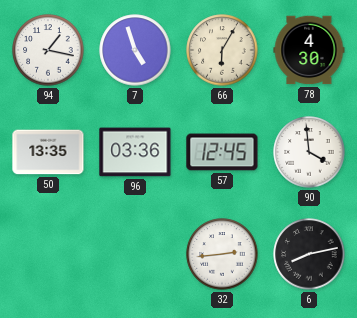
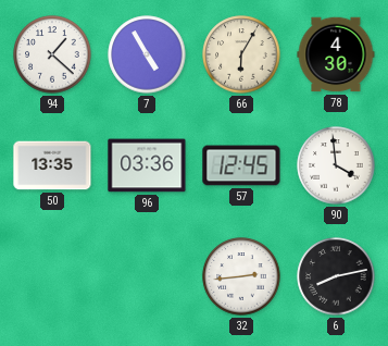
94: 1:17 -> 1:22
7: 4:57 -> 4:55
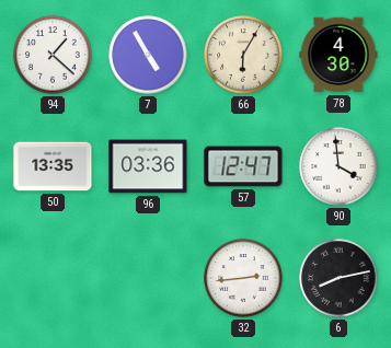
57: 12:45 -> 12:47
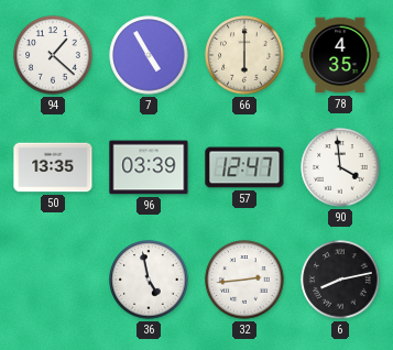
66: 6:05 -> 6:00
78: 4:30 -> 4:35
96: 03:36 -> 03:39
36: none -> 4:58
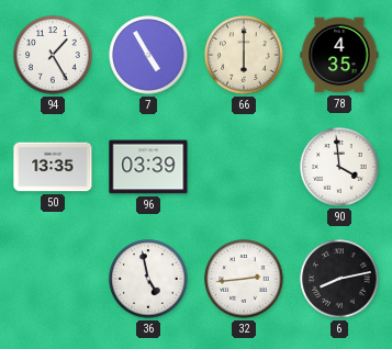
94: 1:22 -> 1:25
57: 12:47 -> none
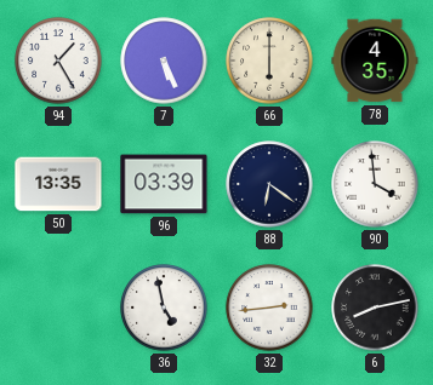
7: 4:55 -> 5:26
88: none -> 6:21
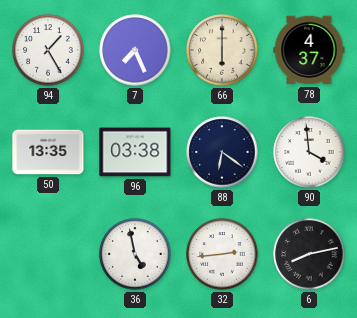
7: 5:26 -> 7:26
78: 4:35 -> 4:37
96: 03:39 -> 03:38
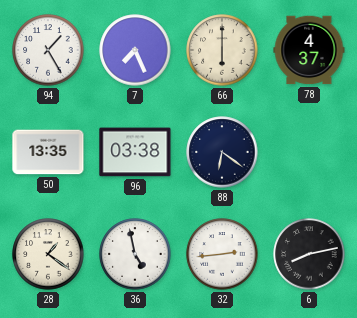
90: 3:59 -> none
28: none -> 1:21
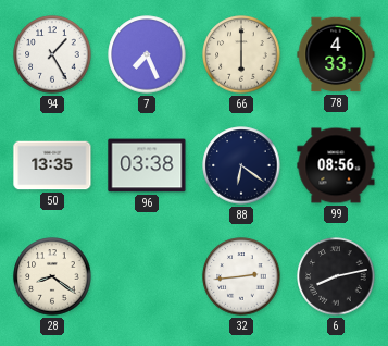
78: 4:37 -> 4:33
99: none -> 08:56
28: 1:21 -> 8:21
36: 4:58 -> none
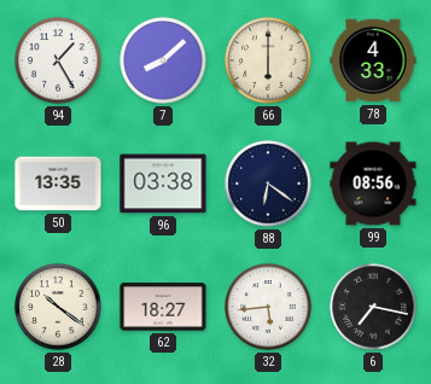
7: 7:26 -> 8:08
28: 8:21 -> 10:21
62: none -> 18:27
32: 2:44 -> 5:44
6: 8:13 -> 7:17
